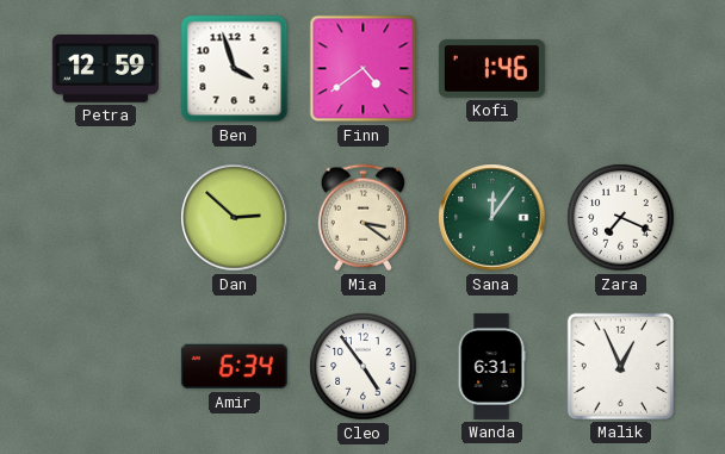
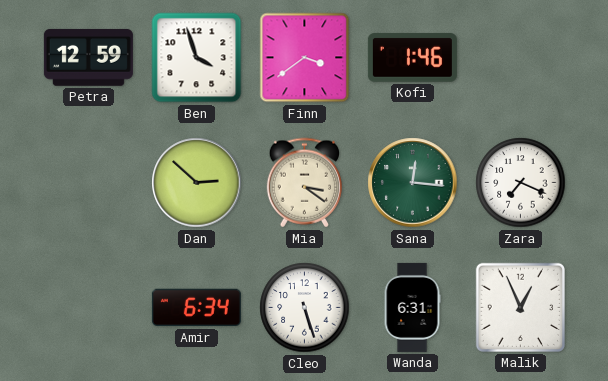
Finn: 4:39 -> 3:39
Sana: 12:06 -> 12:16
Cleo: 4:54 -> 5:27
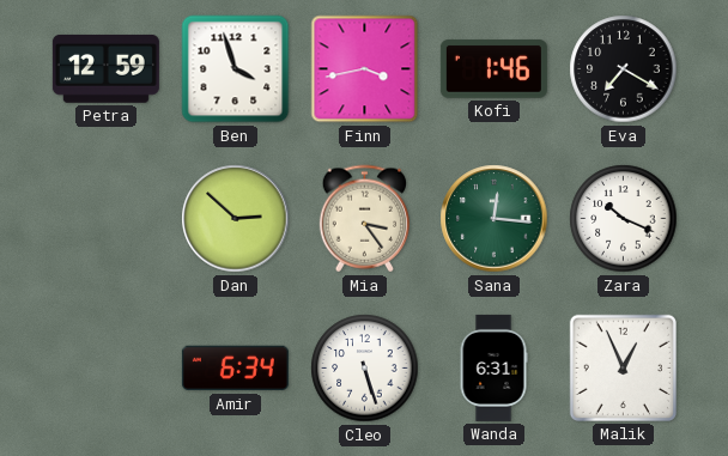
Finn: 3:39 -> 3:43
Eva: none -> 7:20
Mia: 3:21 -> 3:24
Zara: 7:19 -> 10:19
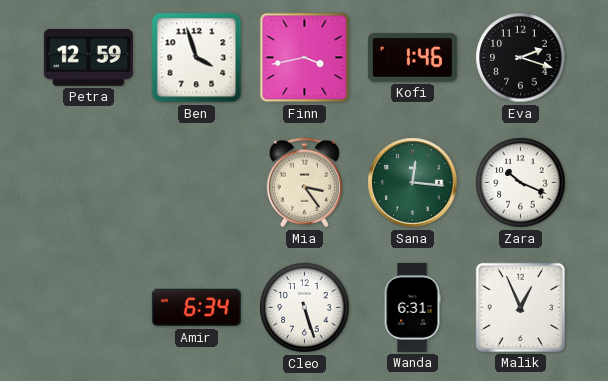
Eva: 7:20 -> 2:18
Dan: 2:52 -> none
